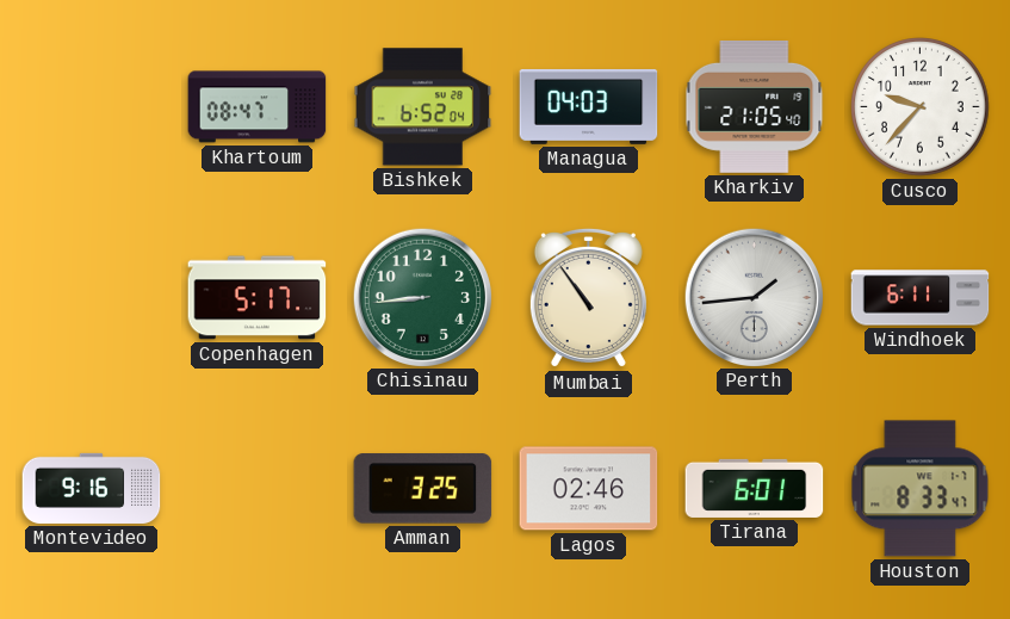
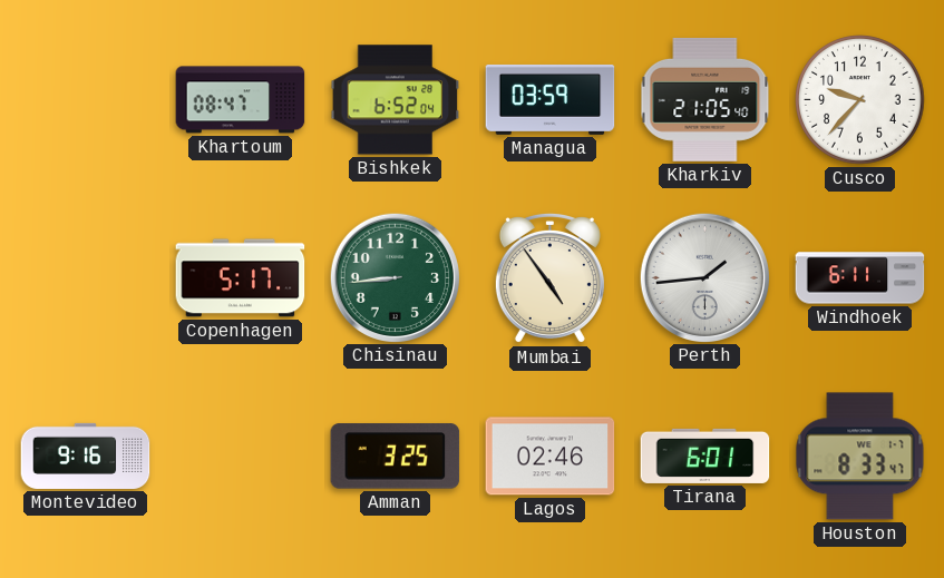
Managua: 04:03 -> 03:59
Mumbai: 10:54 -> 4:54
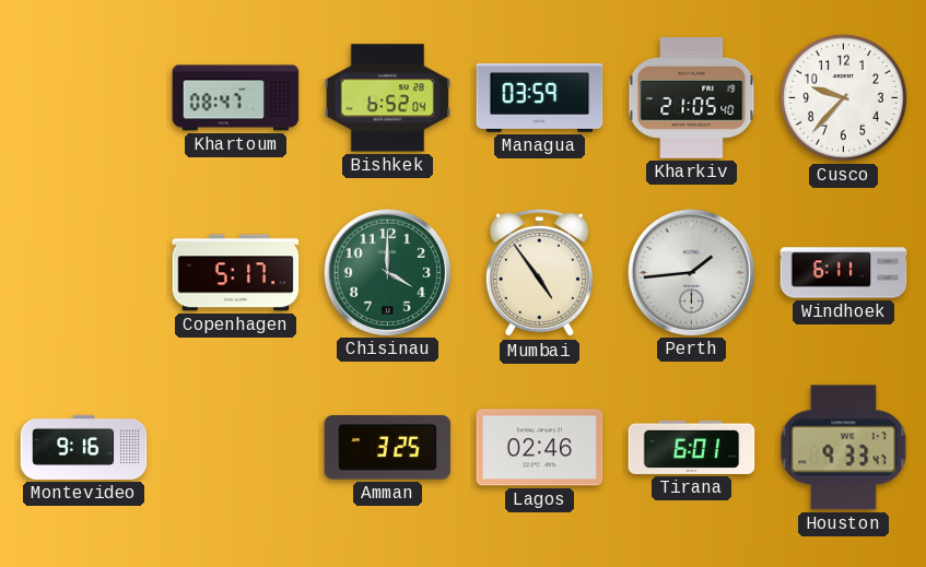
Chisinau: 8:44 -> 4:00
Houston: 8:33 -> 9:33
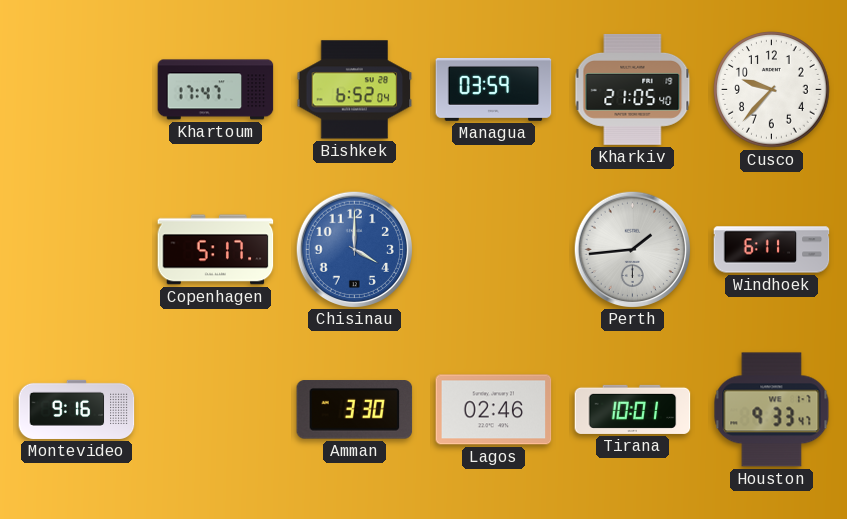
Khartoum: 08:47 -> 17:47
Chisinau dial: green -> blue
Mumbai: 4:54 -> none
Amman: 3:25 -> 3:30
Tirana: 6:01 -> 10:01
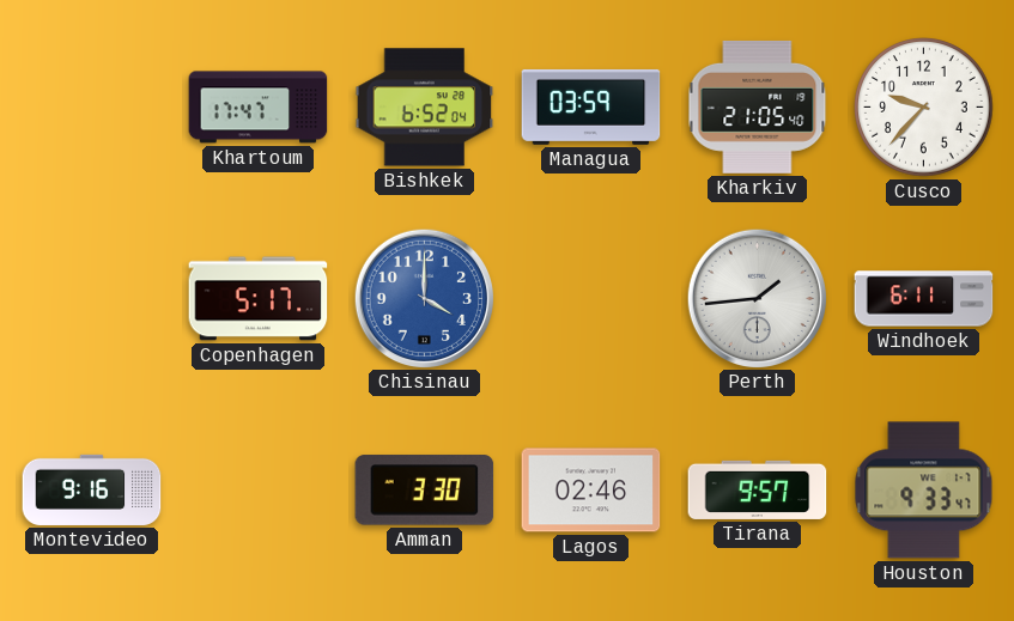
Tirana: 10:01 -> 9:57
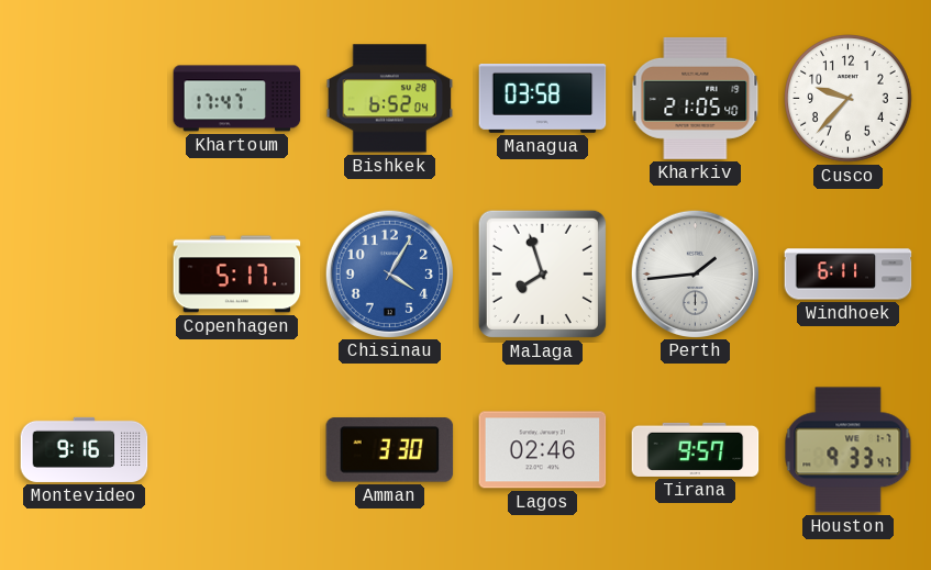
Managua: 03:59 -> 03:58
Chisinau: 4:00 -> 4:05
Malaga: none -> 7:57
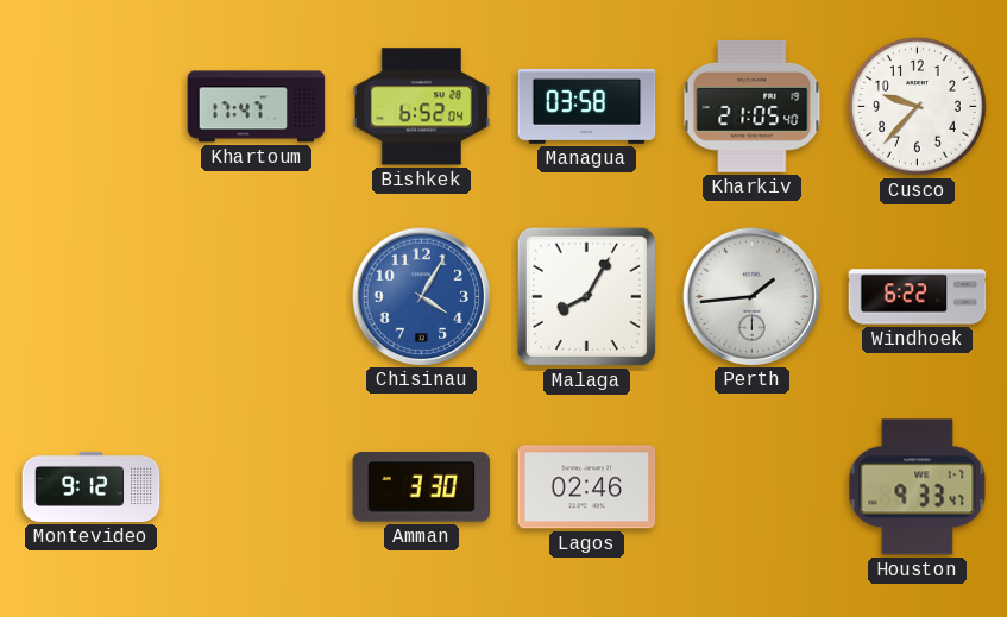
Copenhagen: 5:17 -> none
Malaga: 7:57 -> 8:05
Windhoek: 6:11 -> 6:22
Montevideo: 9:16 -> 9:12
Tirana: 9:57 -> none
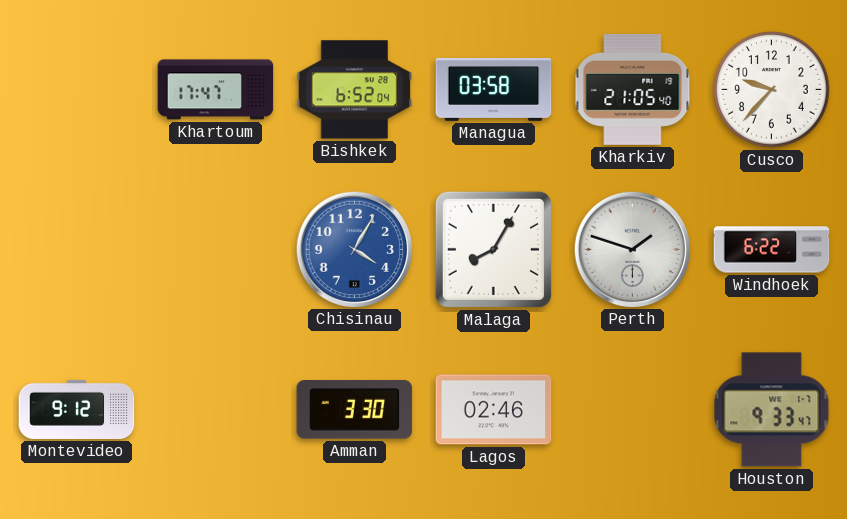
Perth: 1:44 -> 1:48
